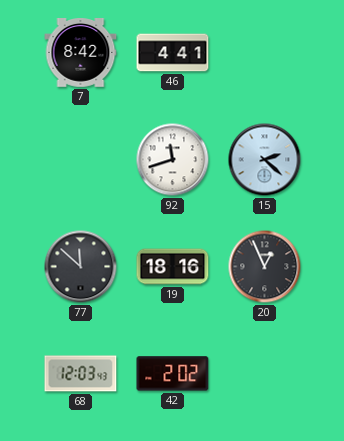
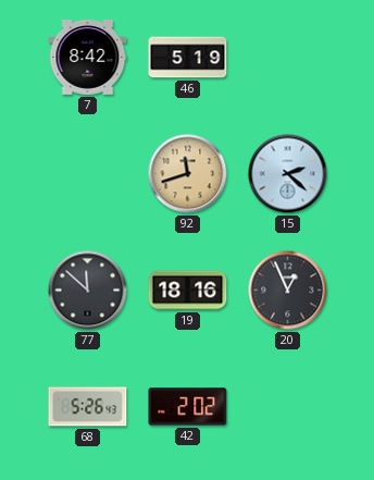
46: 4:41 -> 5:19
92 dial: white -> champagne
68: 12:03 -> 5:26
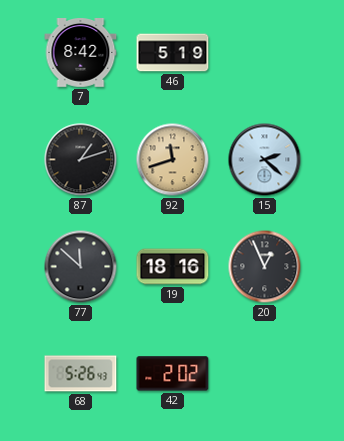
87: none -> 1:12
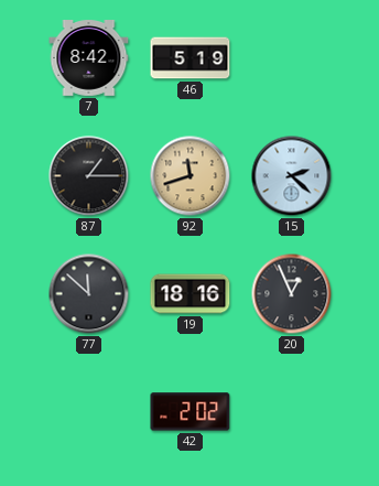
87: 1:12 -> 1:15
68: 5:26 -> none
